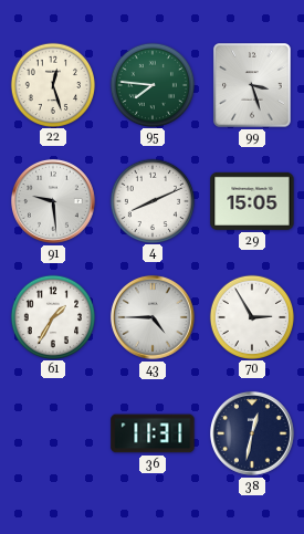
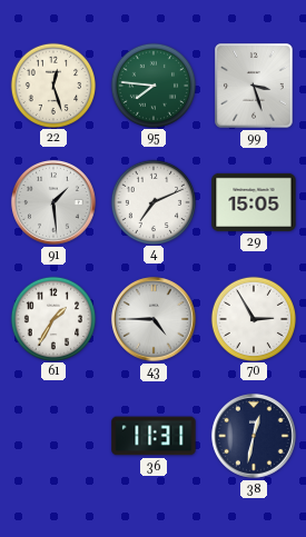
91: 9:29 -> 1:29
4: 8:11 -> 7:11
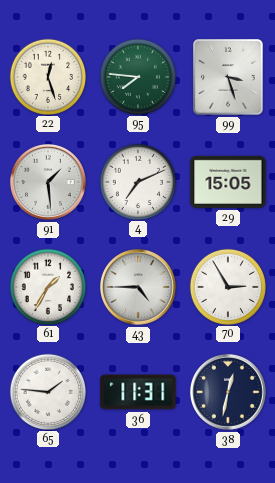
65: none -> 1:46
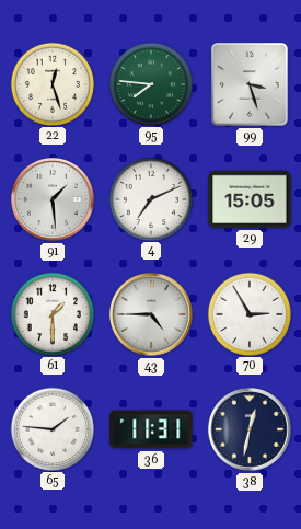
61: 1:35 -> 1:30
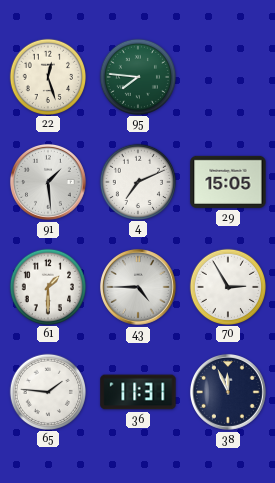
99: 3:27 -> none
38: 12:32 -> 11:56
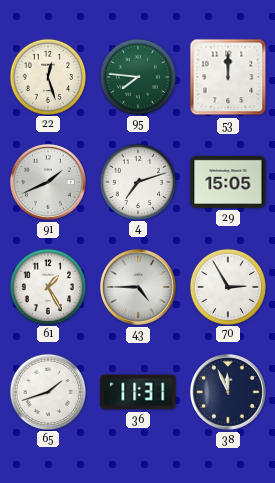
53: none -> 12:00
91: 1:29 -> 1:41
4: 7:11 -> 7:12
61: 1:30 -> 1:25
65: 1:46 -> 1:42
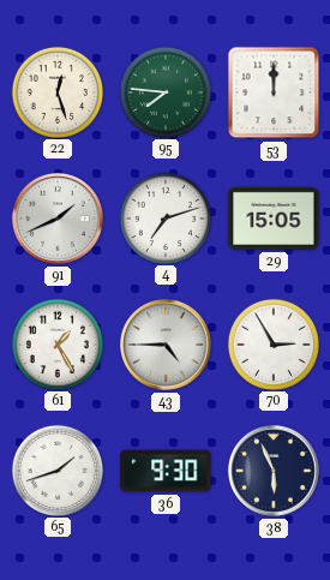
36: 11:31 -> 9:30
38: 11:56 -> 5:56
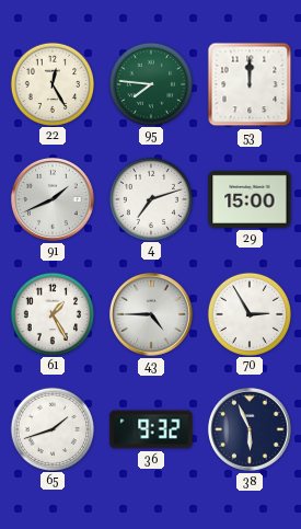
22: 12:27 -> 12:25
29: 15:05 -> 15:00
36: 9:30 -> 9:32
